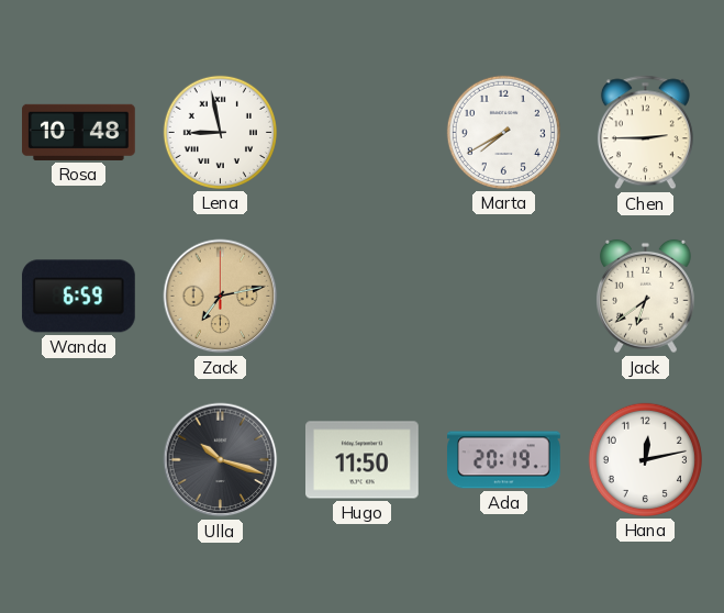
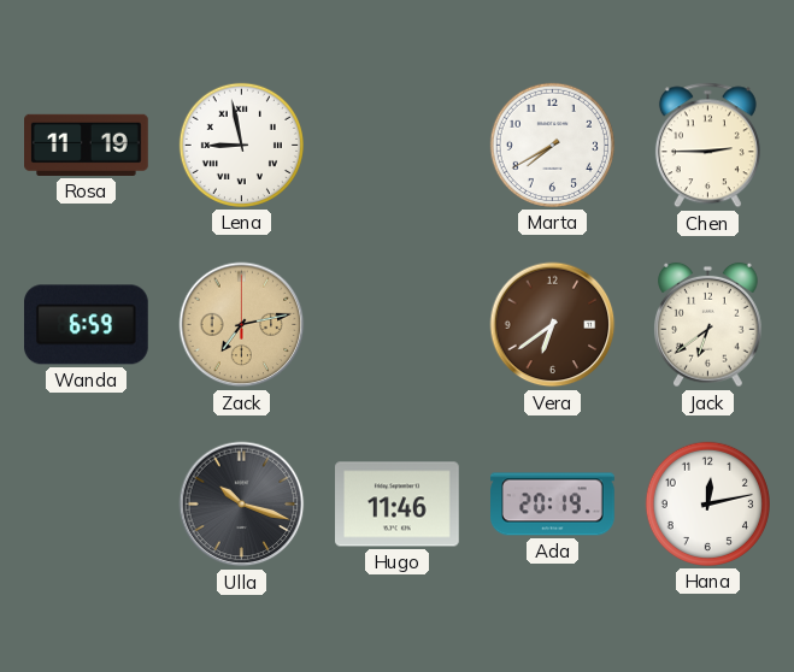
Rosa: 10:48 -> 11:19
Vera: none -> 6:39
Hugo: 11:50 -> 11:46
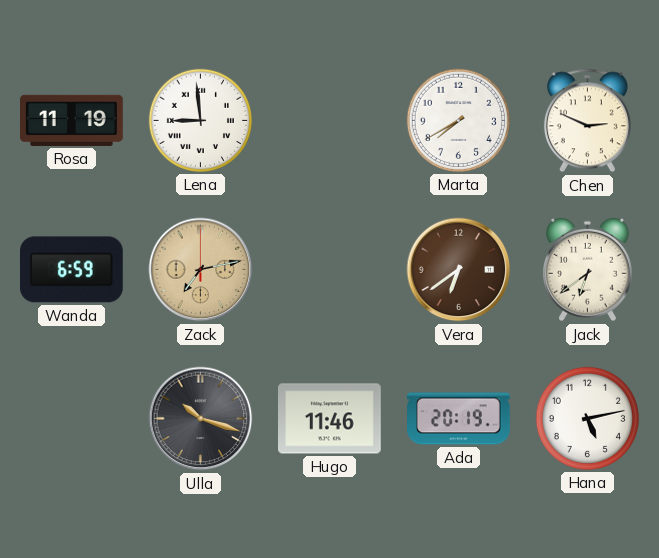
Lena: 8:58 -> 8:59
Chen: 2:45 -> 2:49
Hana: 12:13 -> 5:13
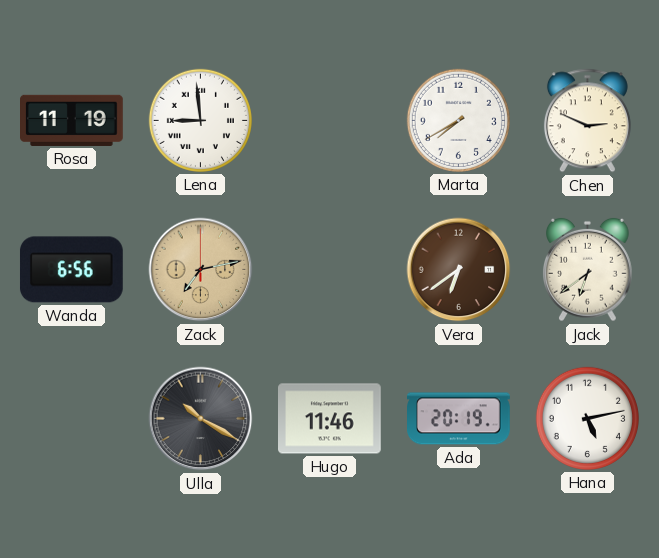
Wanda: 6:59 -> 6:56
Ulla: 10:18 -> 10:20
